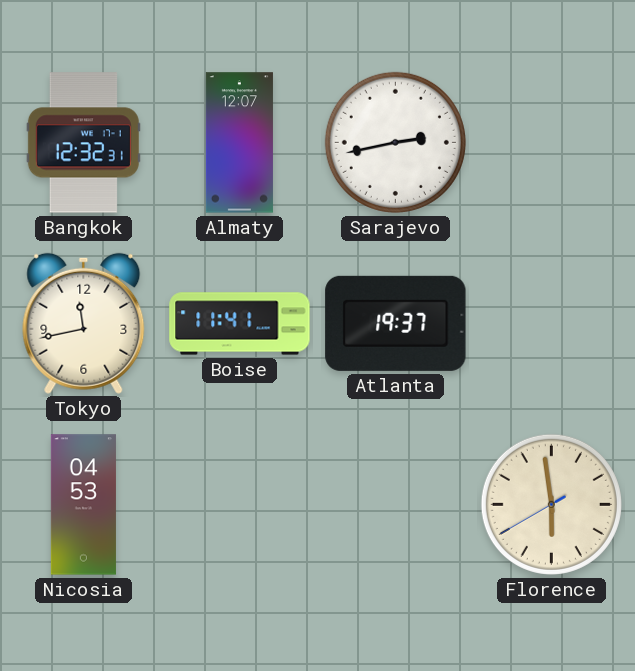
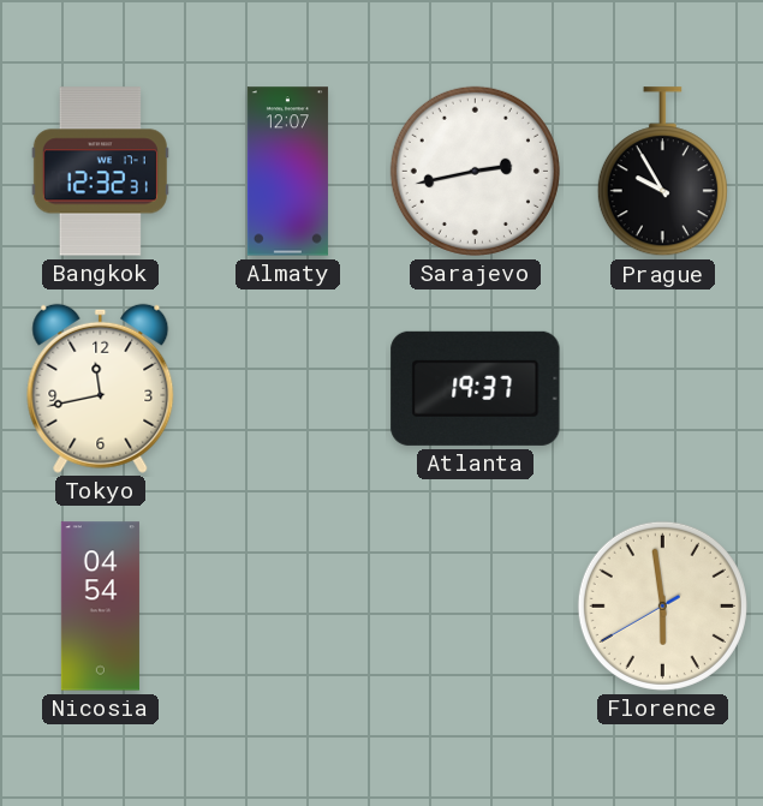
Prague: none -> 9:55
Boise: 11:41 -> none
Nicosia: 04:53 -> 04:54
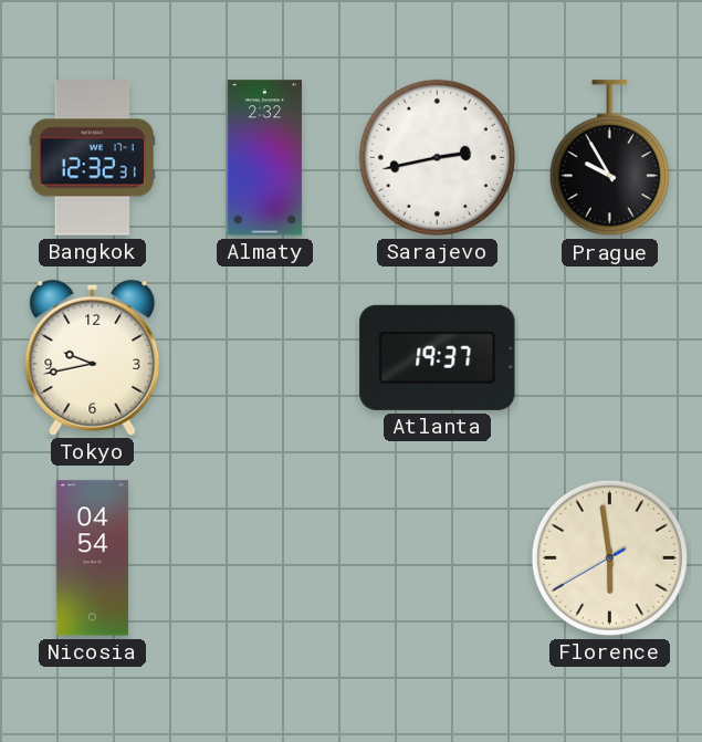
Almaty: 12:07 -> 2:32
Tokyo: 11:43 -> 9:43
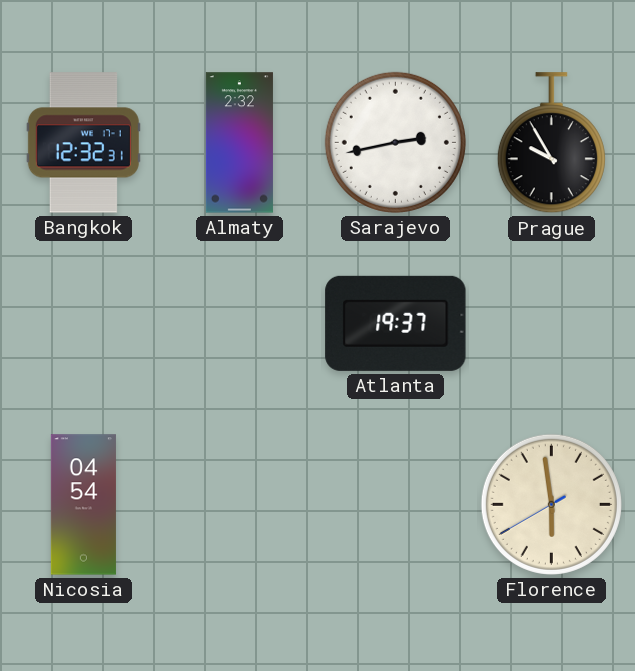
Tokyo: 9:43 -> none
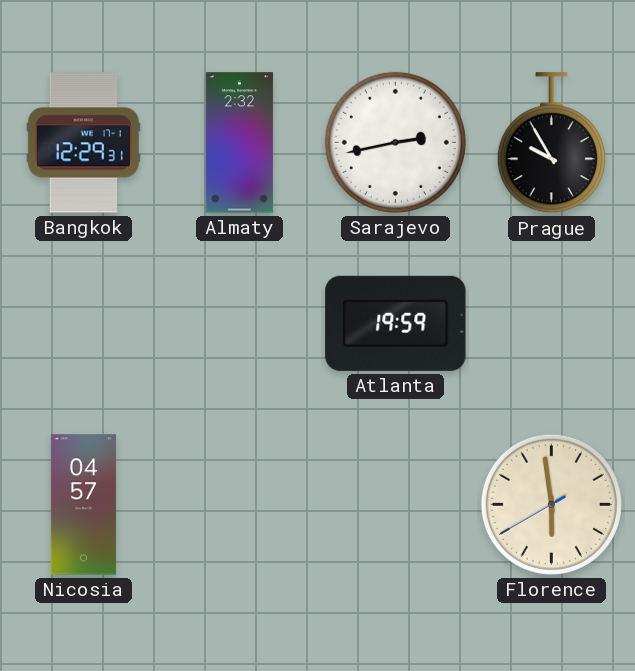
Bangkok: 12:32 -> 12:29
Atlanta: 19:37 -> 19:59
Nicosia: 04:54 -> 04:57
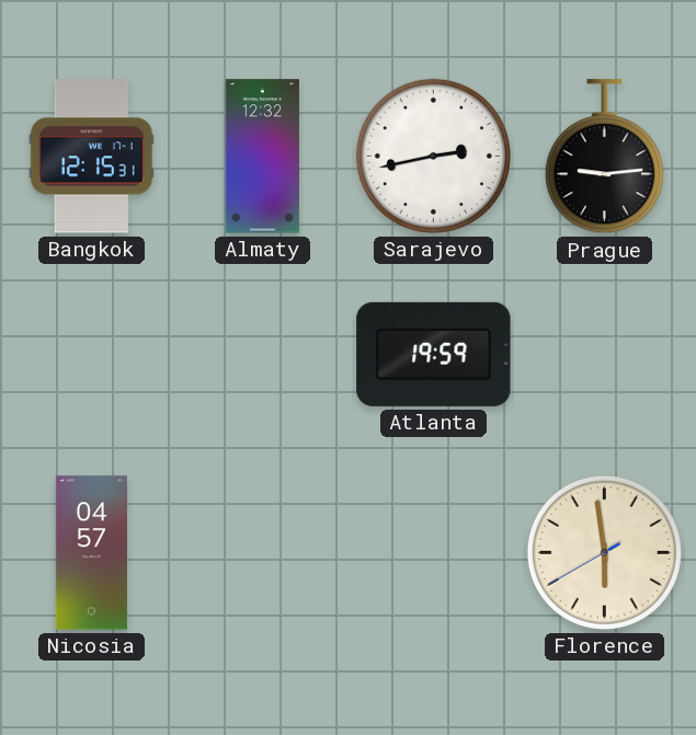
Bangkok: 12:29 -> 12:15
Almaty: 2:32 -> 12:32
Prague: 9:55 -> 9:14
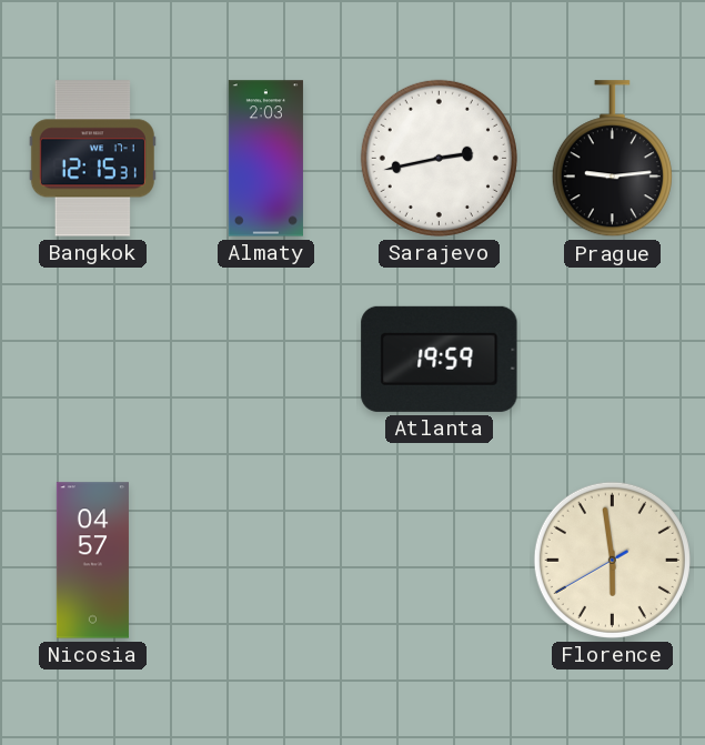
Almaty: 12:32 -> 2:03
